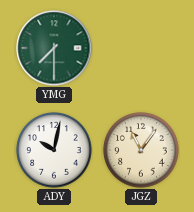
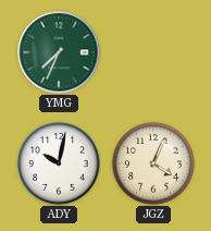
YMG: 7:30 -> 7:34
JGZ: 11:06 -> 4:04
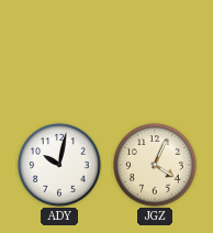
YMG: 7:34 -> none
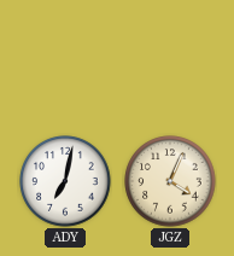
ADY: 10:02 -> 7:02
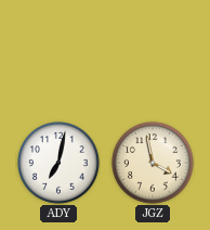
JGZ: 4:04 -> 3:58
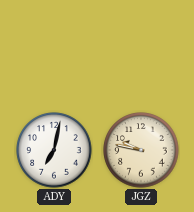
JGZ: 3:58 -> 9:47
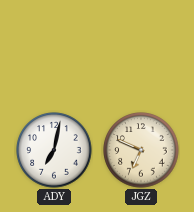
JGZ: 9:47 -> 6:49
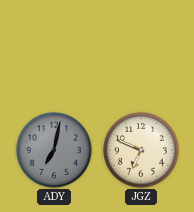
ADY dial: white -> grey
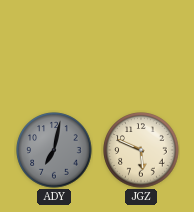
JGZ: 6:49 -> 5:49
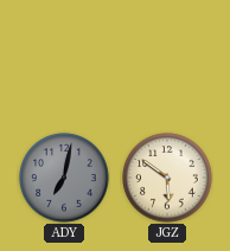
JGZ: 5:49 -> 5:51
